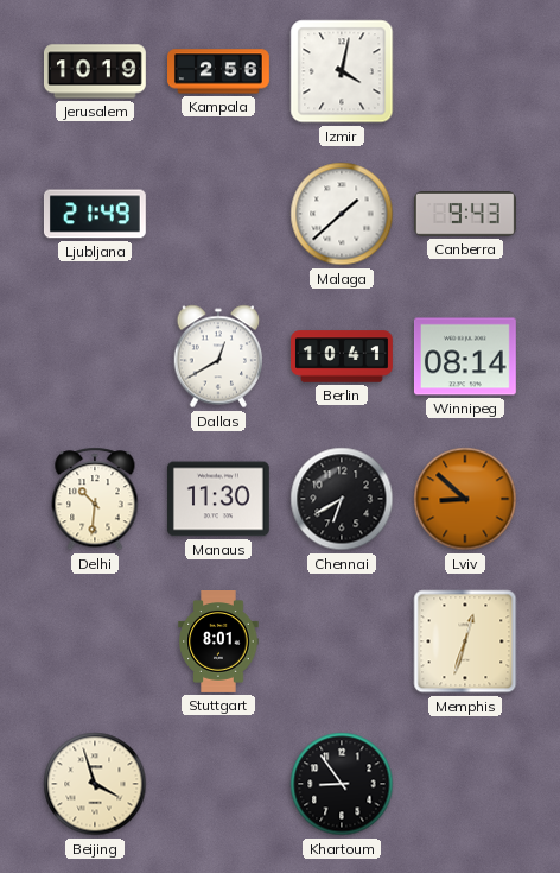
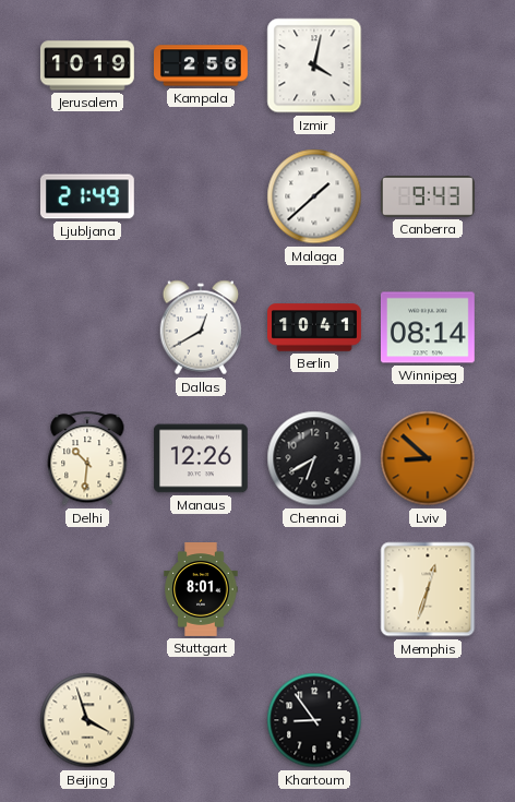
Manaus: 11:30 -> 12:26
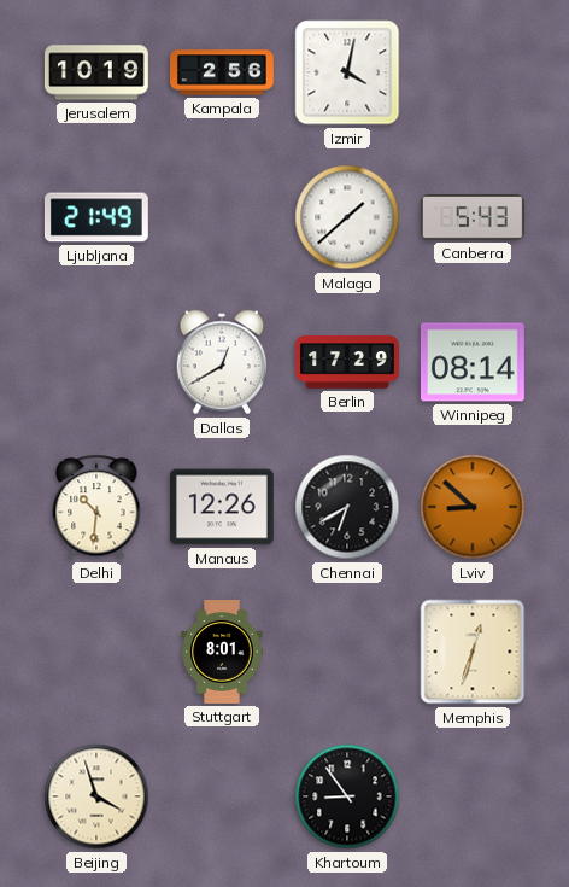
Canberra: 9:43 -> 5:43
Berlin: 10:41 -> 17:29
